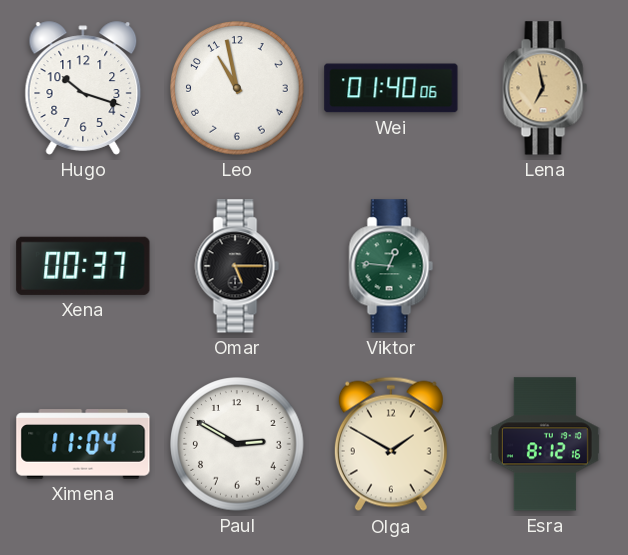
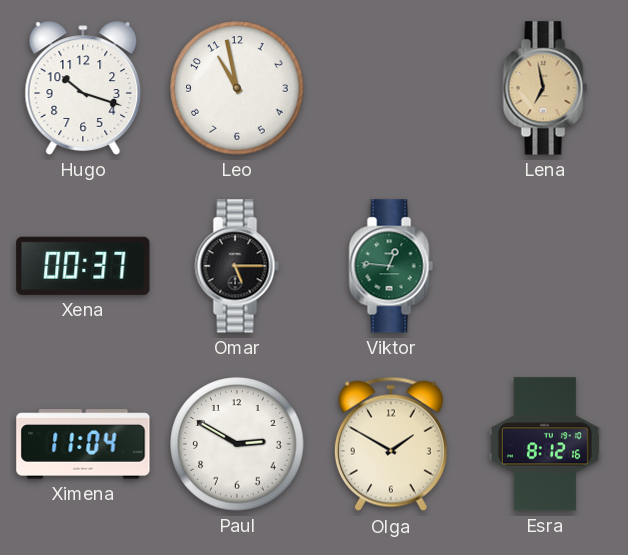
Wei: 01:40 -> none
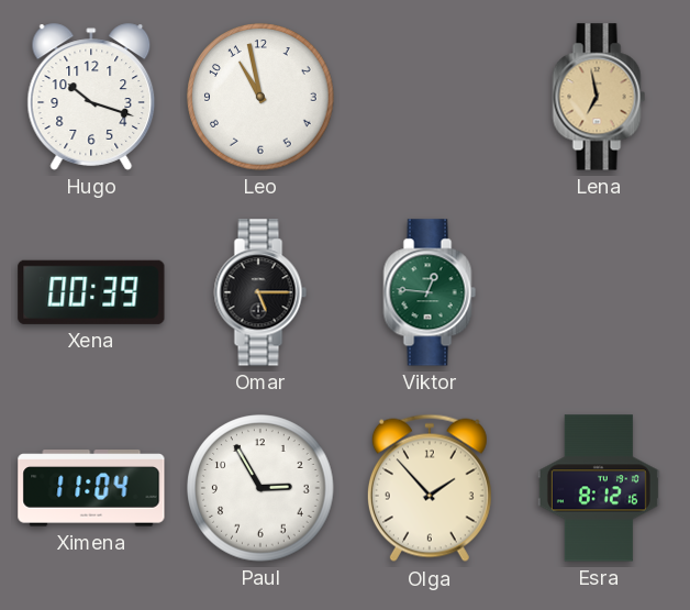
Xena: 00:37 -> 00:39
Paul: 2:50 -> 2:55
Olga: 1:50 -> 1:53
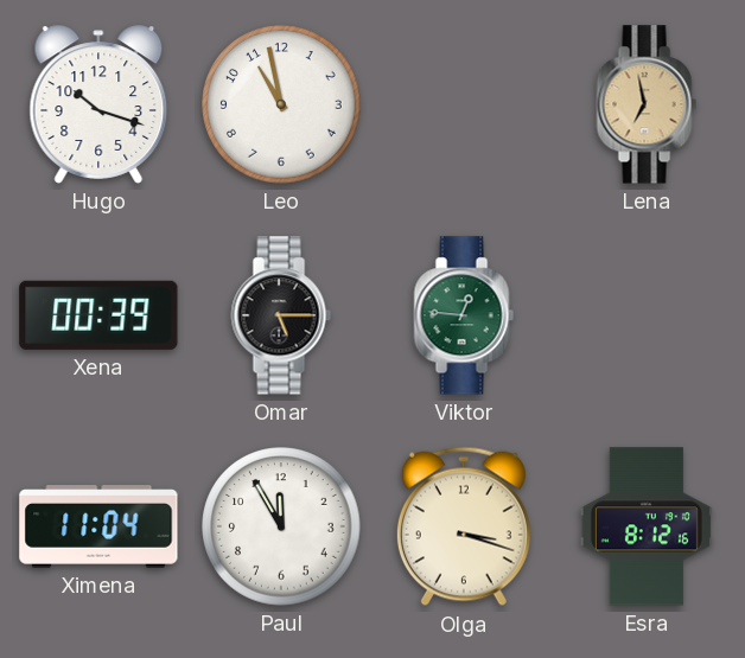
Paul: 2:55 -> 11:55
Olga: 1:53 -> 3:18
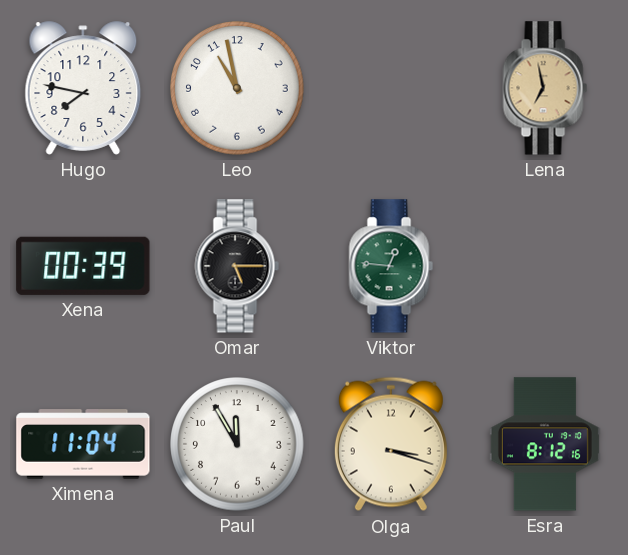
Hugo: 10:18 -> 7:47
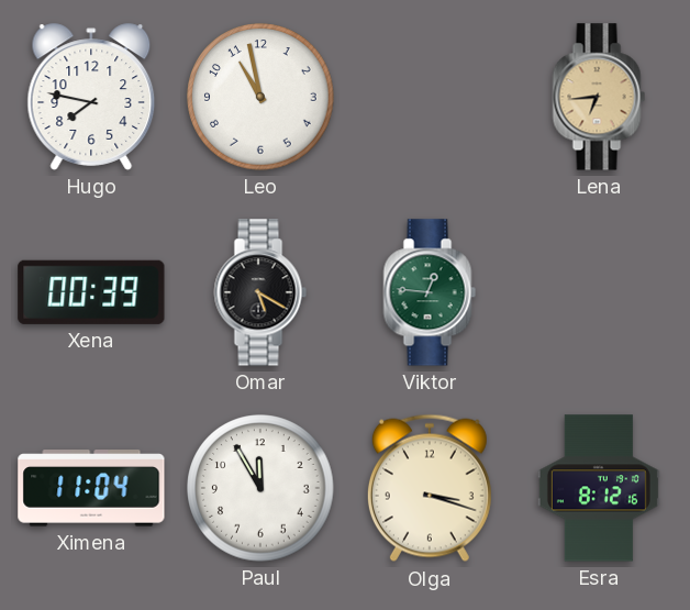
Lena: 6:58 -> 6:44
Omar: 5:15 -> 5:20
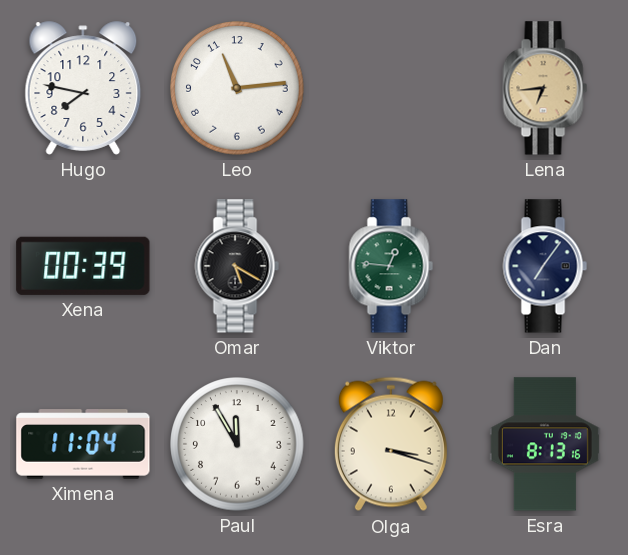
Leo: 10:58 -> 11:14
Dan: none -> 7:06
Esra: 8:12 -> 8:13
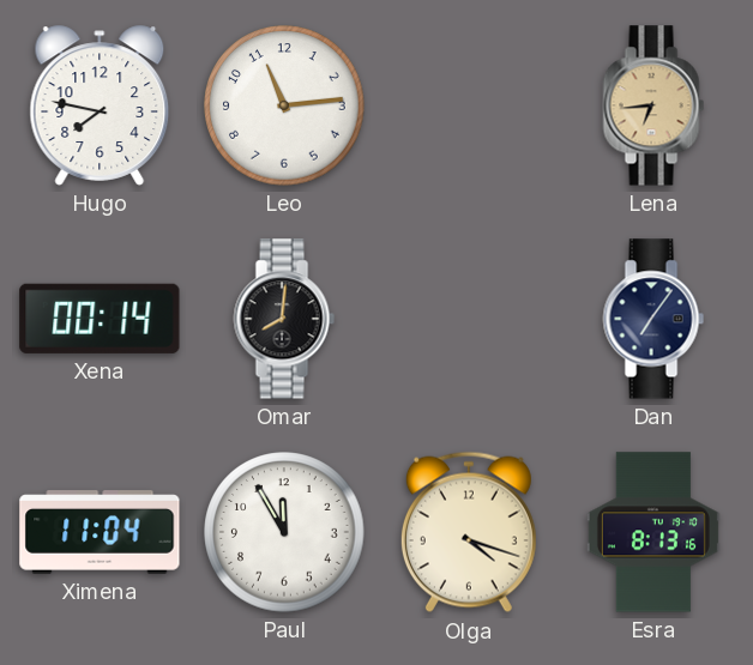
Xena: 00:39 -> 00:14
Omar: 5:20 -> 8:01
Viktor: 12:46 -> none
Olga: 3:18 -> 4:18
